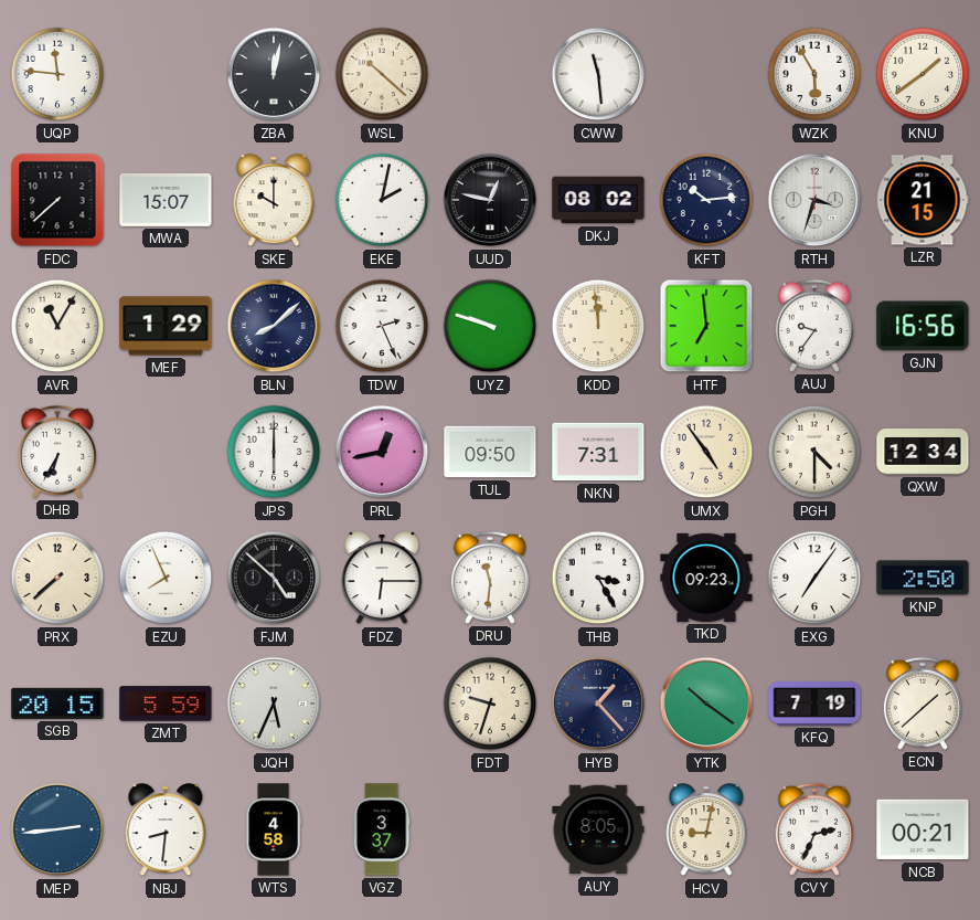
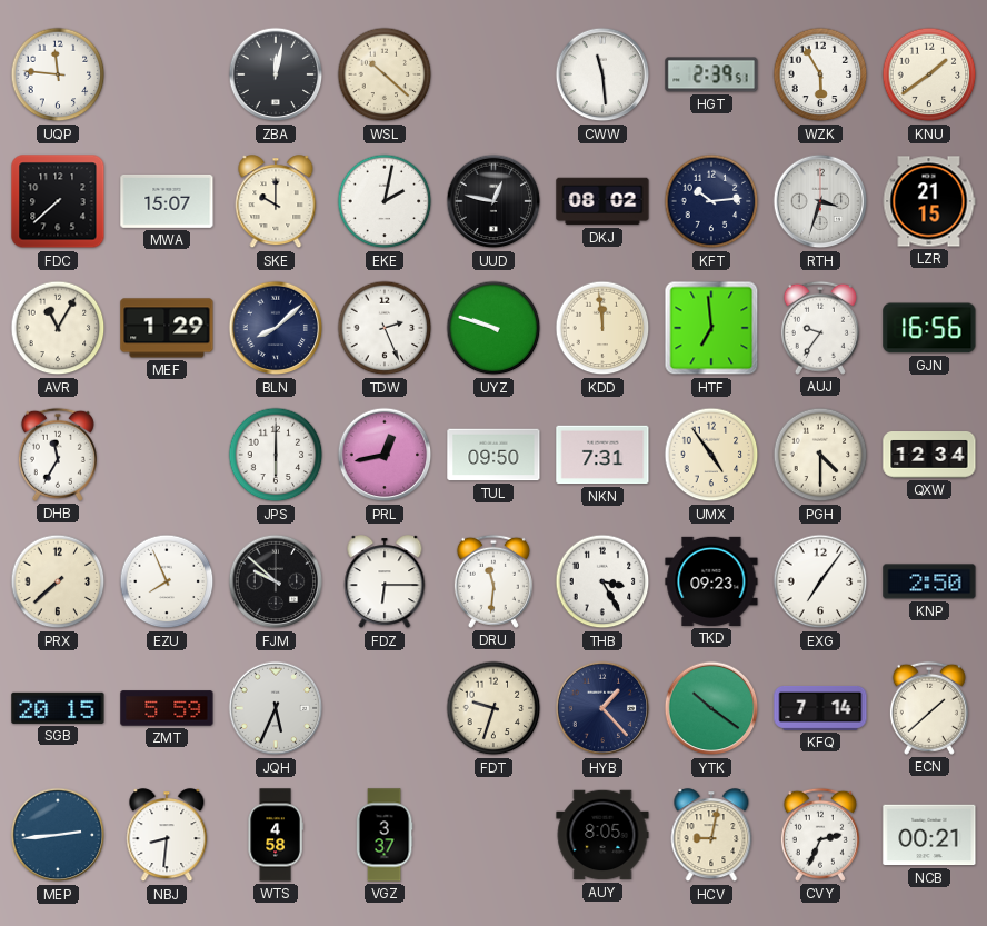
HGT: none -> 2:39
DHB: 6:35 -> 11:35
FJM: 4:52 -> 9:52
KFQ: 7:19 -> 7:14
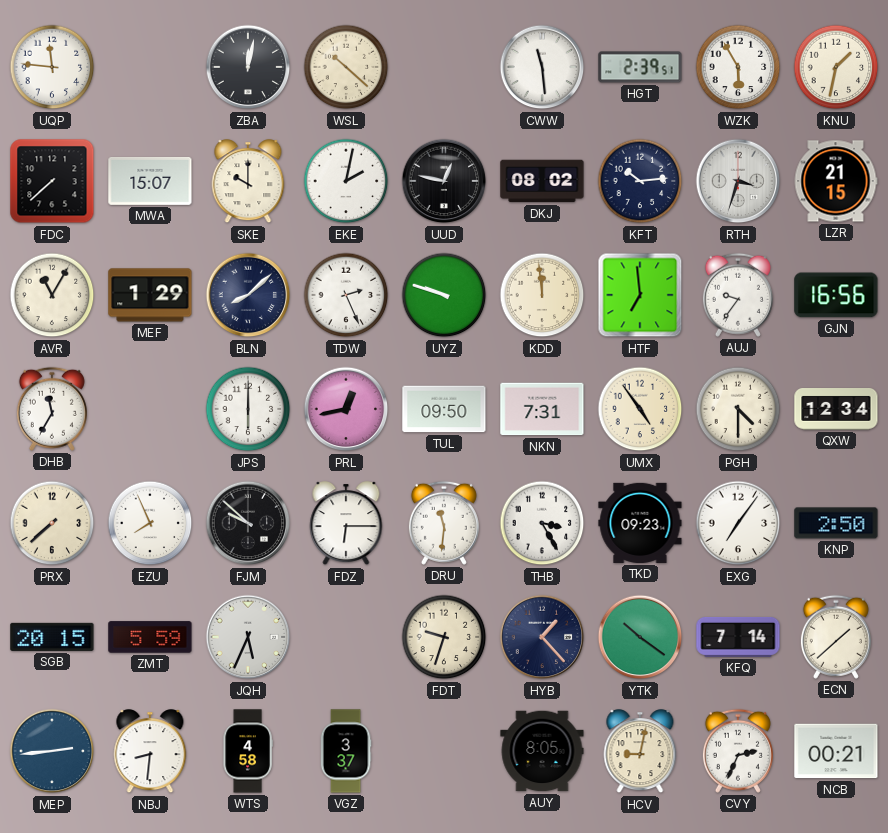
KNU: 1:39 -> 1:32
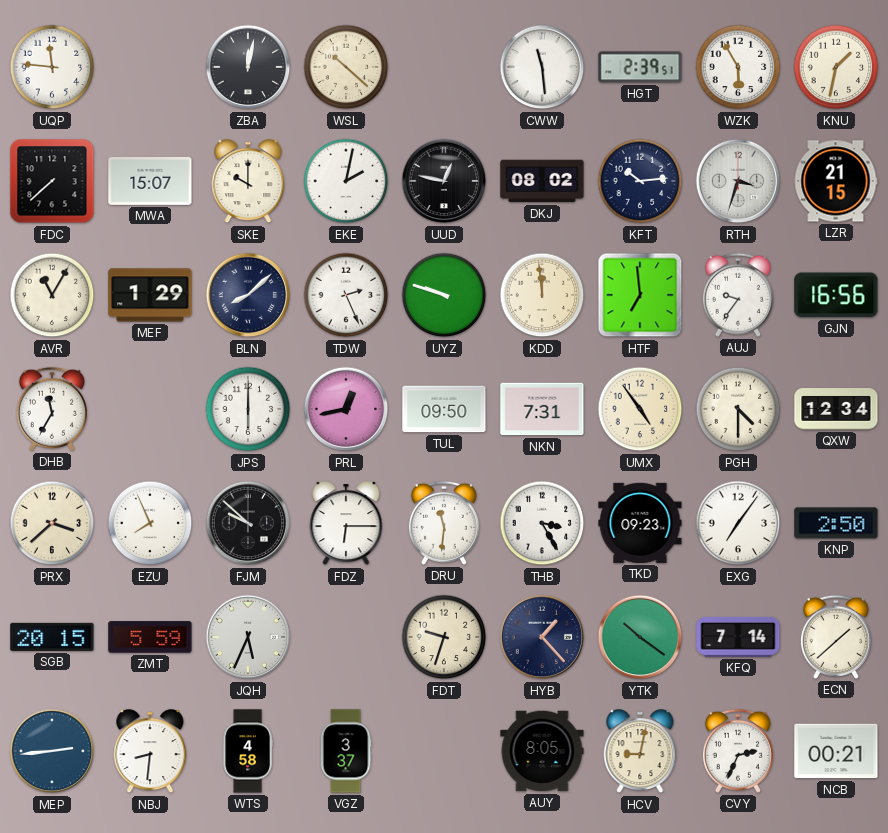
PRX: 7:38 -> 3:38
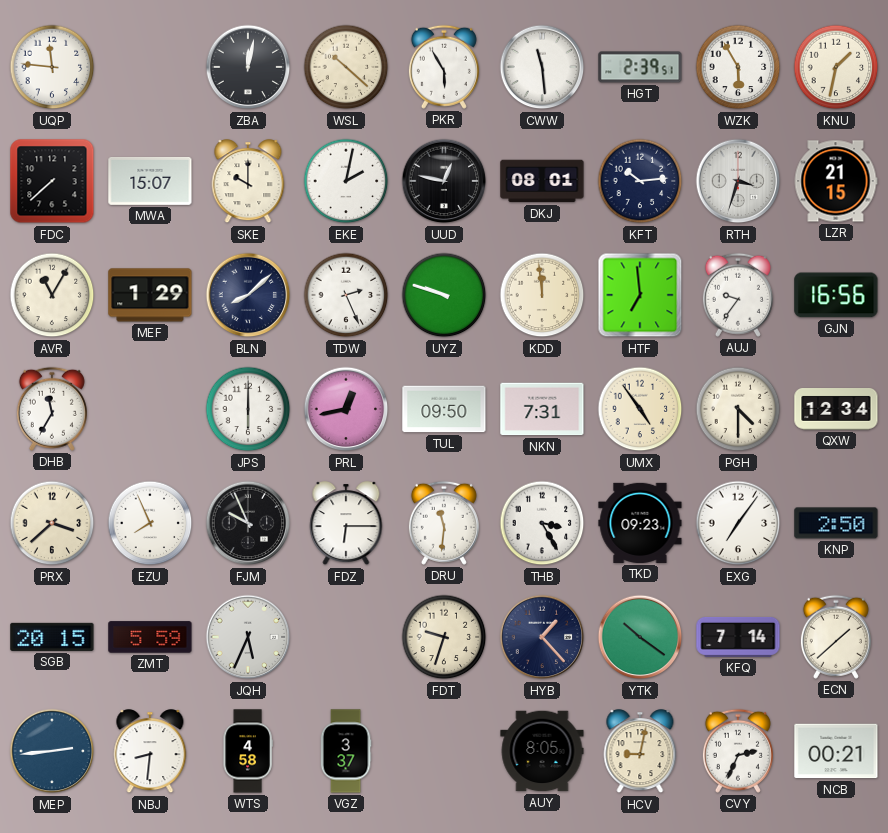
PKR: none -> 5:55
DKJ: 08:02 -> 08:01
FJM: 9:52 -> 9:56
